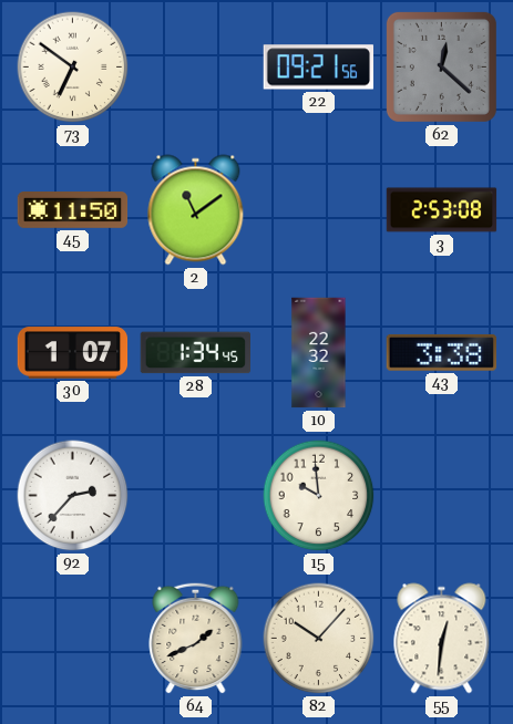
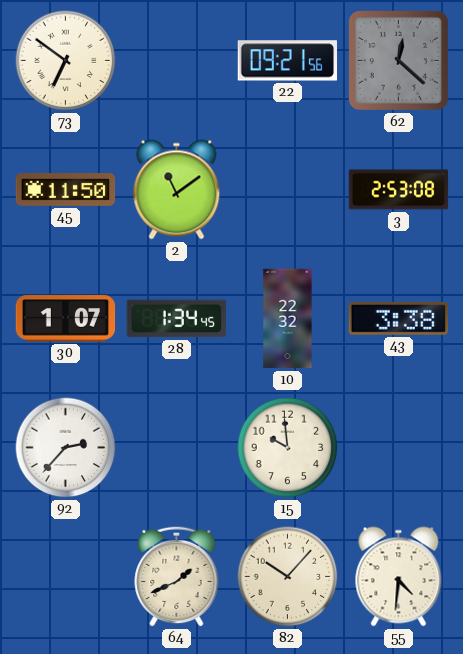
55: 12:31 -> 4:31
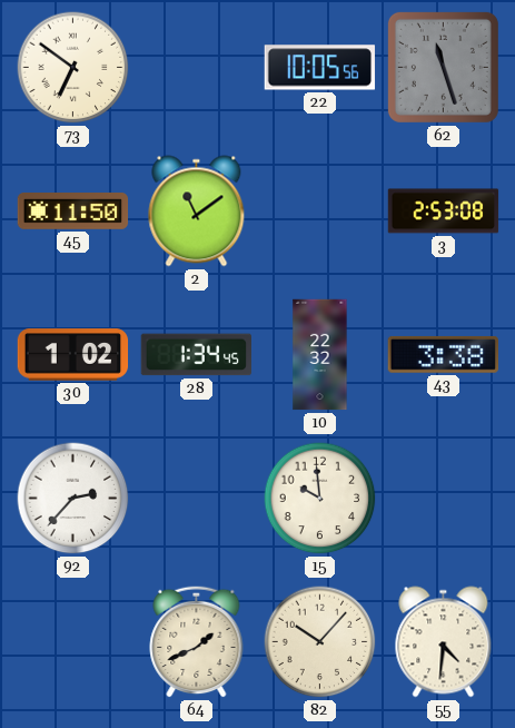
22: 09:21 -> 10:05
62: 12:22 -> 11:27
30: 1:07 -> 1:02
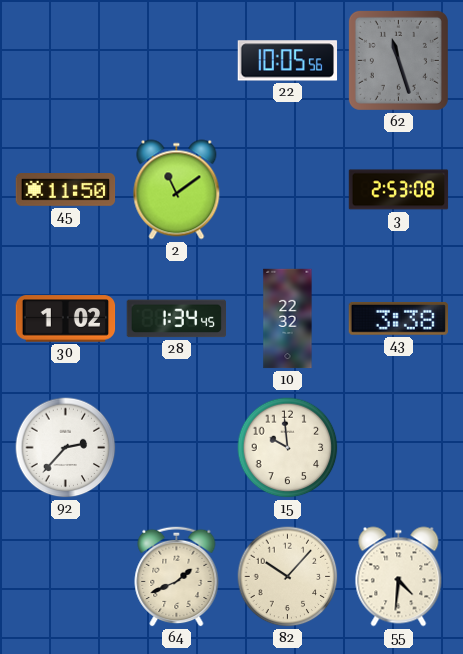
73: 6:51 -> none
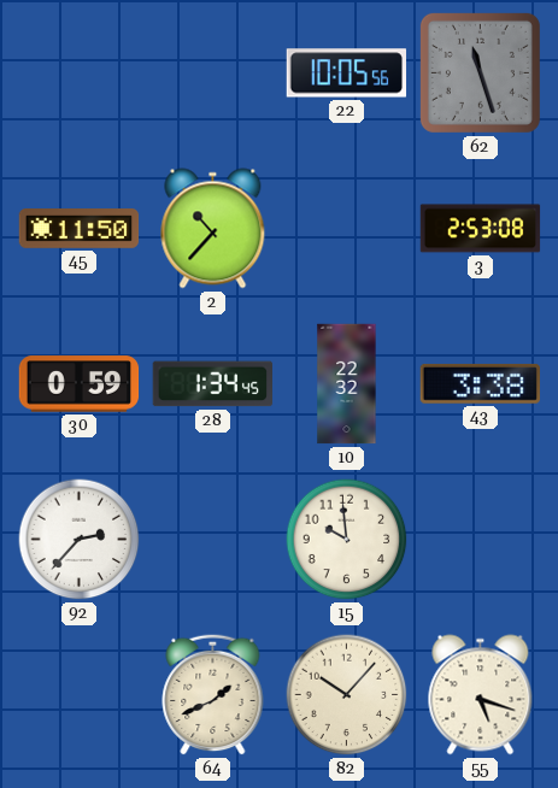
2: 11:09 -> 10:37
30: 1:02 -> 0:59
55: 4:31 -> 5:18
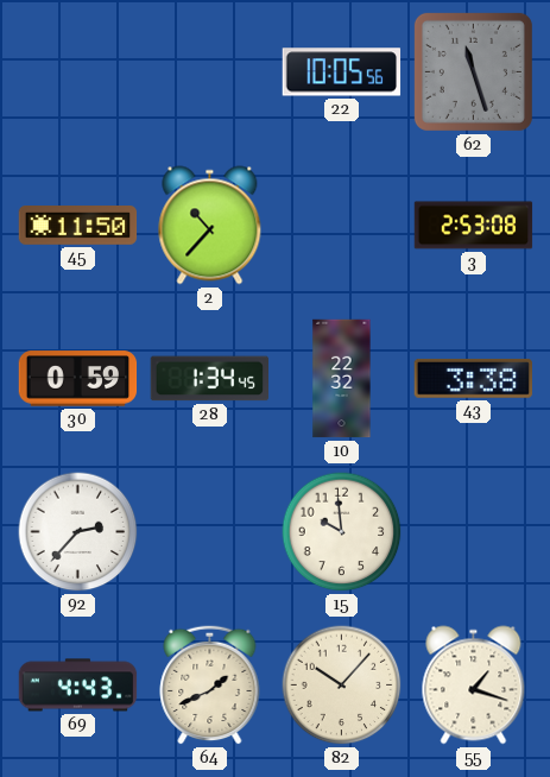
69: none -> 4:43
55: 5:18 -> 1:18
